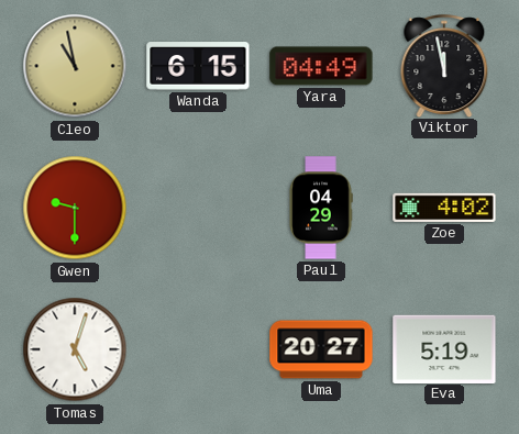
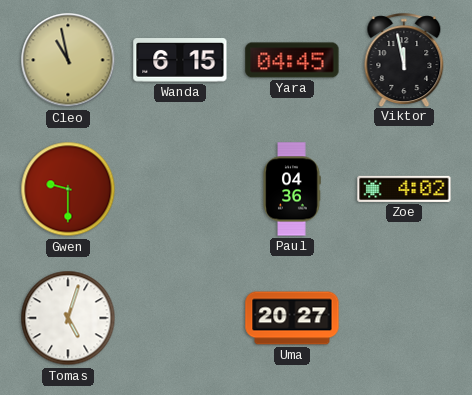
Yara: 04:49 -> 04:45
Paul: 04:29 -> 04:36
Eva: 5:19 -> none
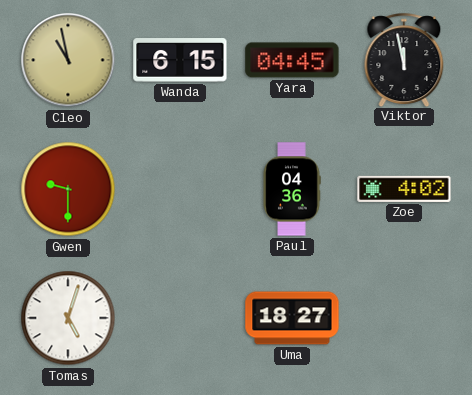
Uma: 20:27 -> 18:27
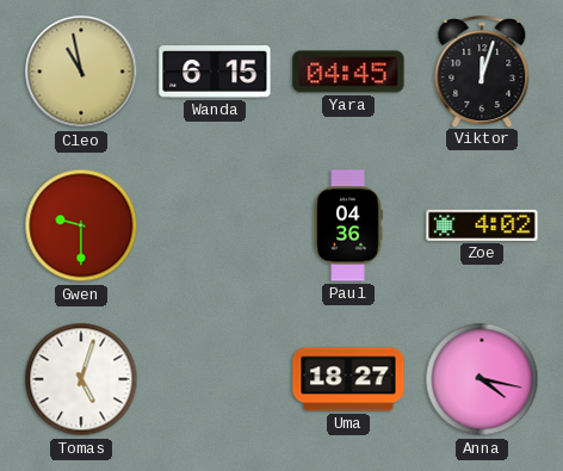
Viktor: 11:58 -> 12:03
Anna: none -> 4:17
